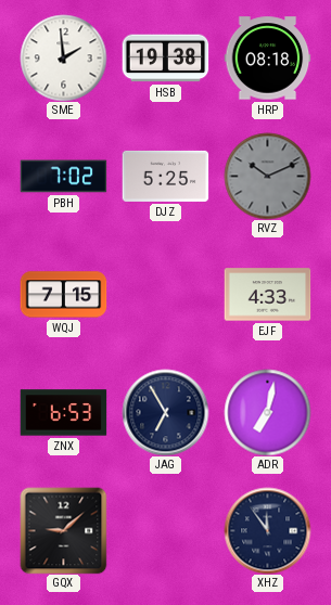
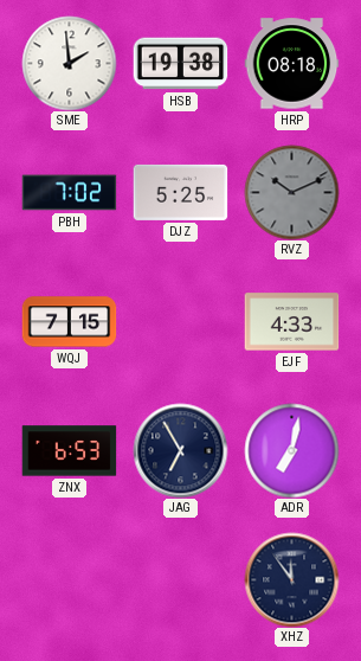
GQX: 9:08 -> none
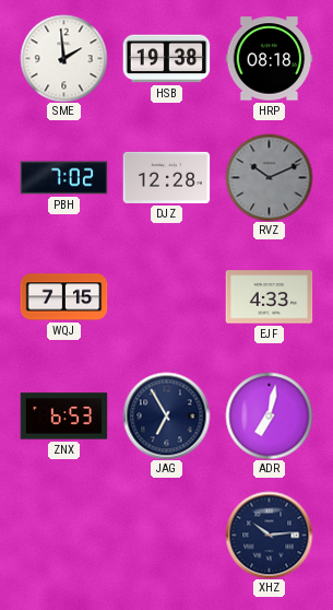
DJZ: 5:25 -> 12:28
XHZ: 11:54 -> 10:14
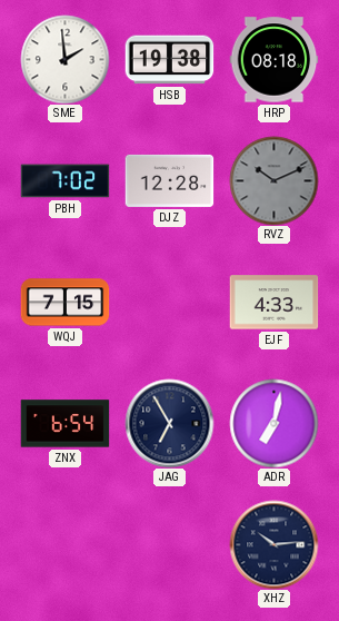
ZNX: 6:53 -> 6:54
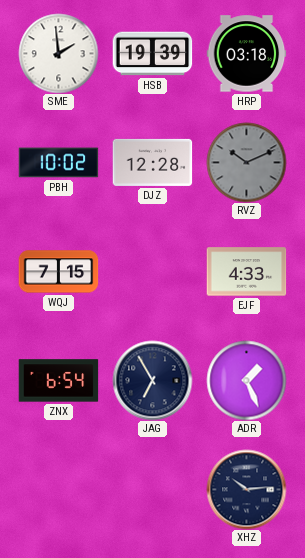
HSB: 19:38 -> 19:39
HRP: 08:18 -> 03:18
PBH: 7:02 -> 10:02
ADR: 7:02 -> 1:26
